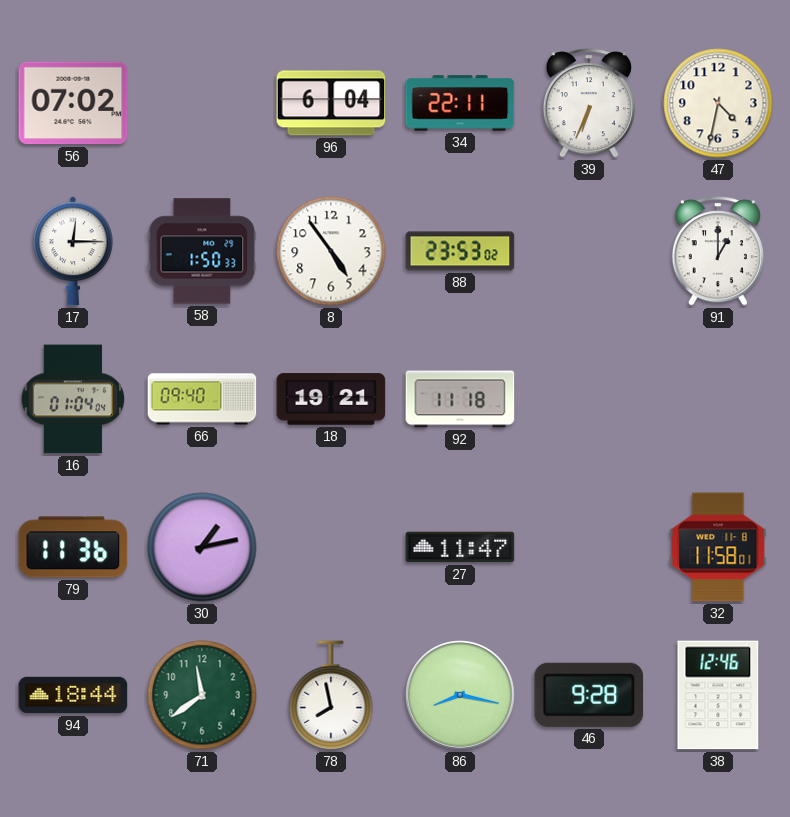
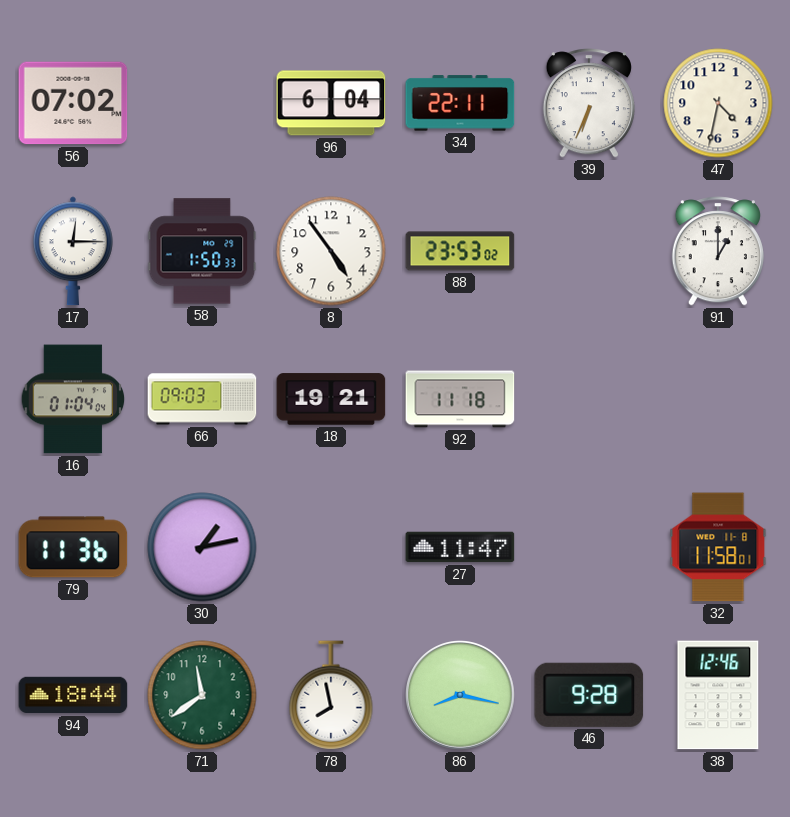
66: 09:40 -> 09:03
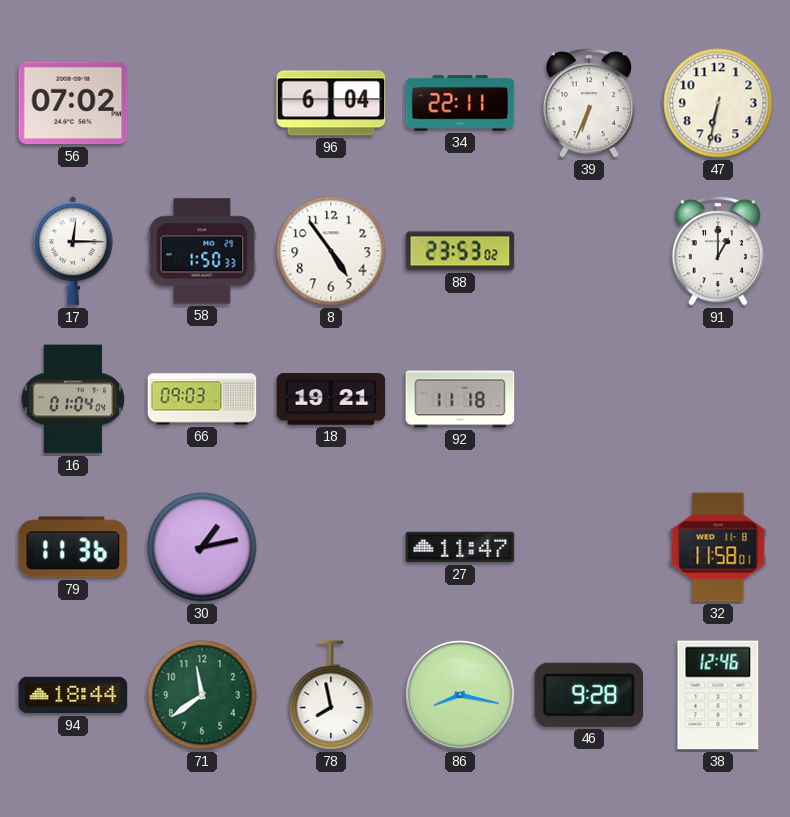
47: 4:32 -> 6:32
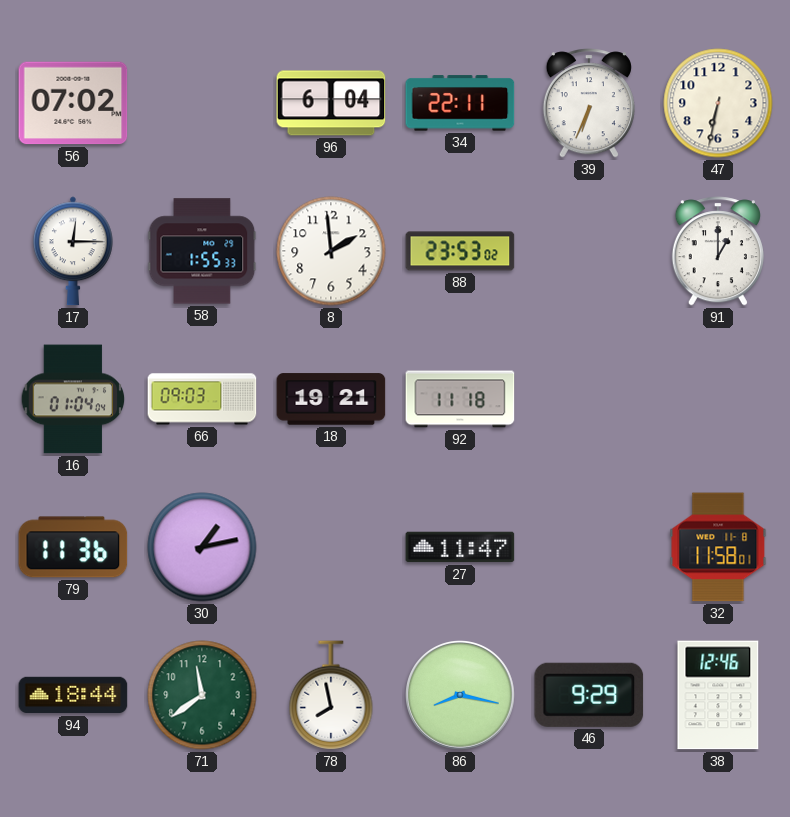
58: 1:50 -> 1:55
8: 4:54 -> 1:59
46: 9:28 -> 9:29
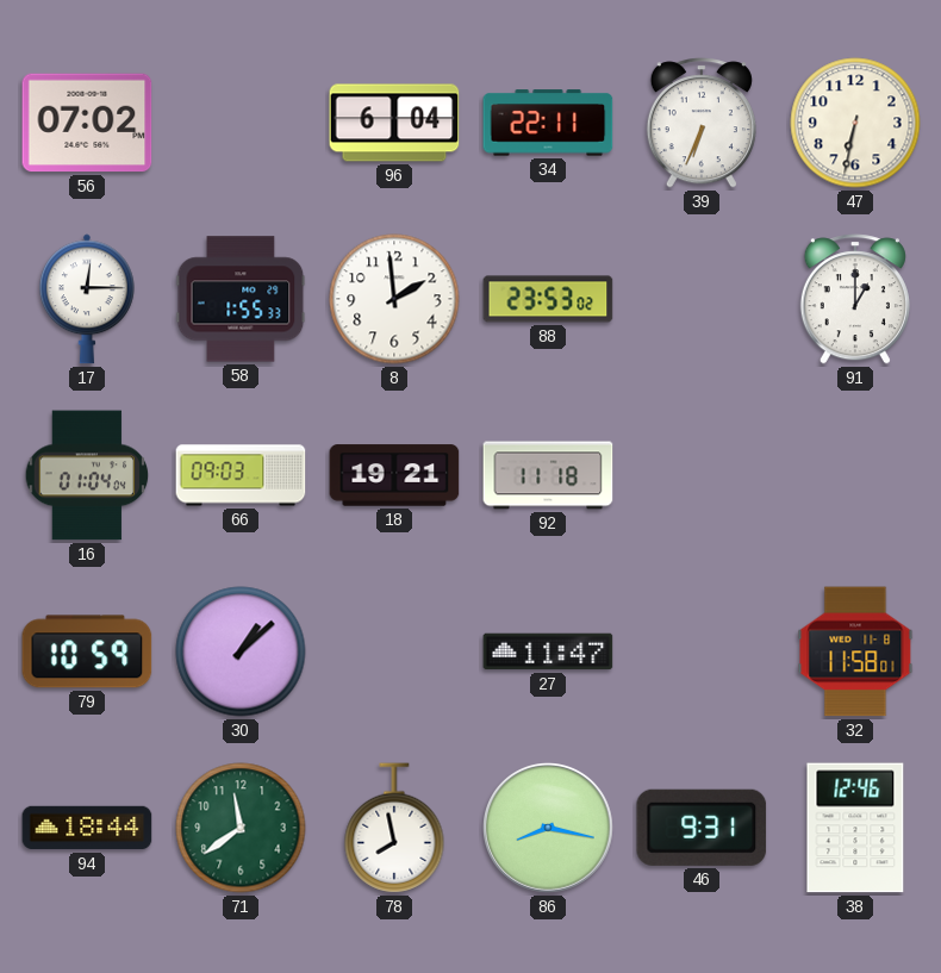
79: 11:36 -> 10:59
30: 1:13 -> 1:08
46: 9:29 -> 9:31
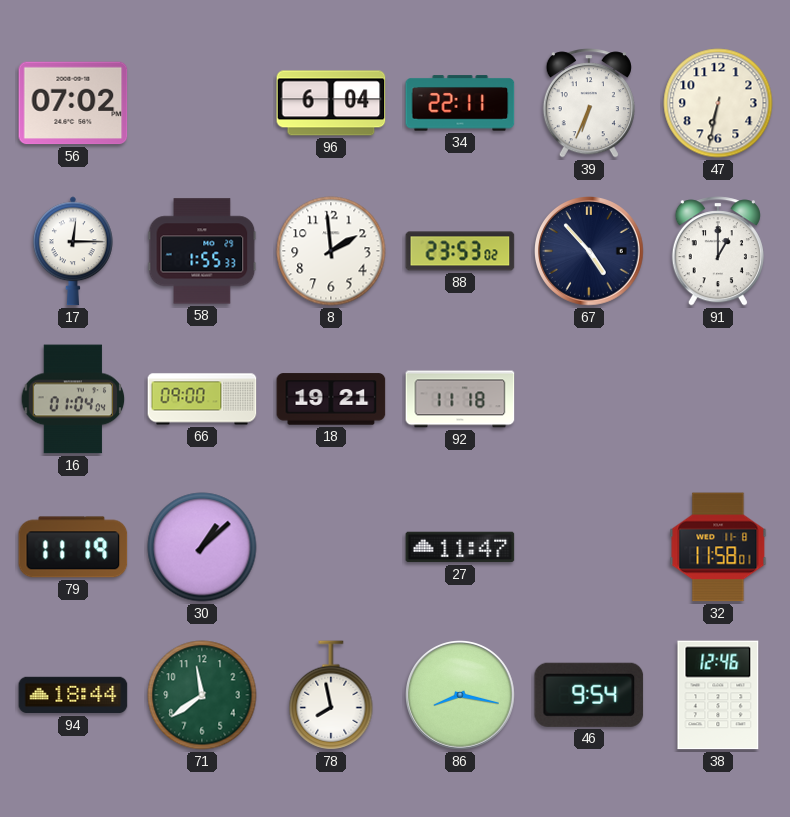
67: none -> 4:53
66: 09:03 -> 09:00
79: 10:59 -> 11:19
46: 9:31 -> 9:54
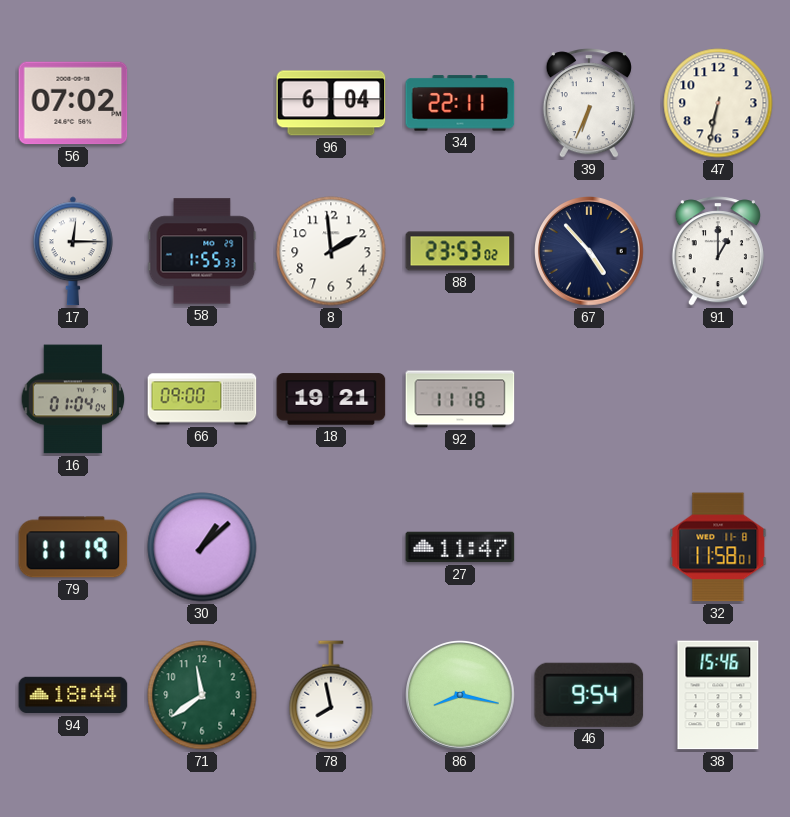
38: 12:46 -> 15:46
